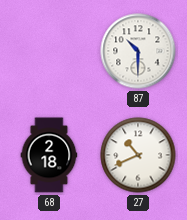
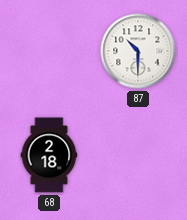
27: 10:41 -> none
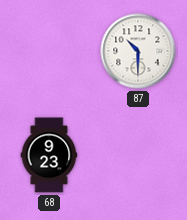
68: 2:18 -> 9:23
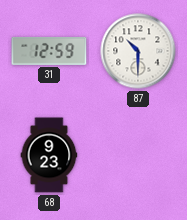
31: none -> 12:59
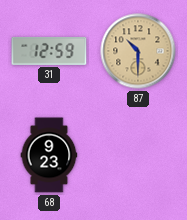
87 dial: white -> champagne
